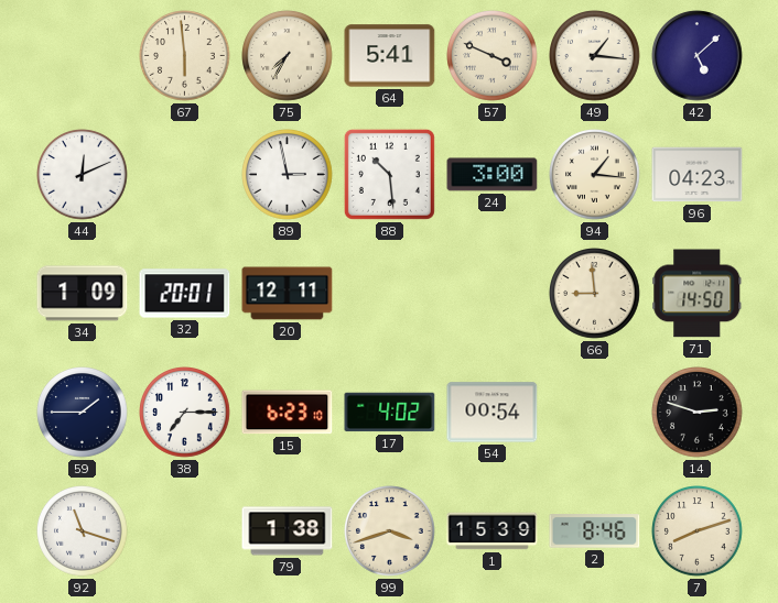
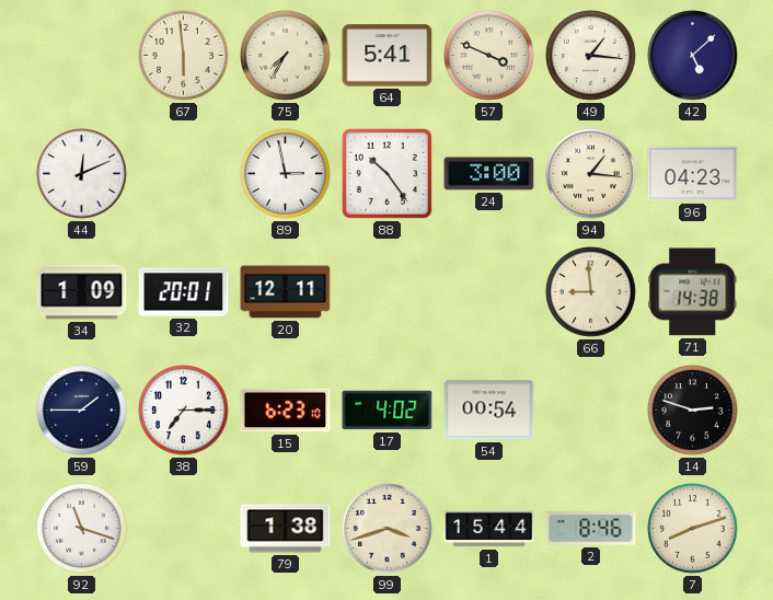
88: 10:29 -> 10:24
71: 14:50 -> 14:38
1: 15:39 -> 15:44
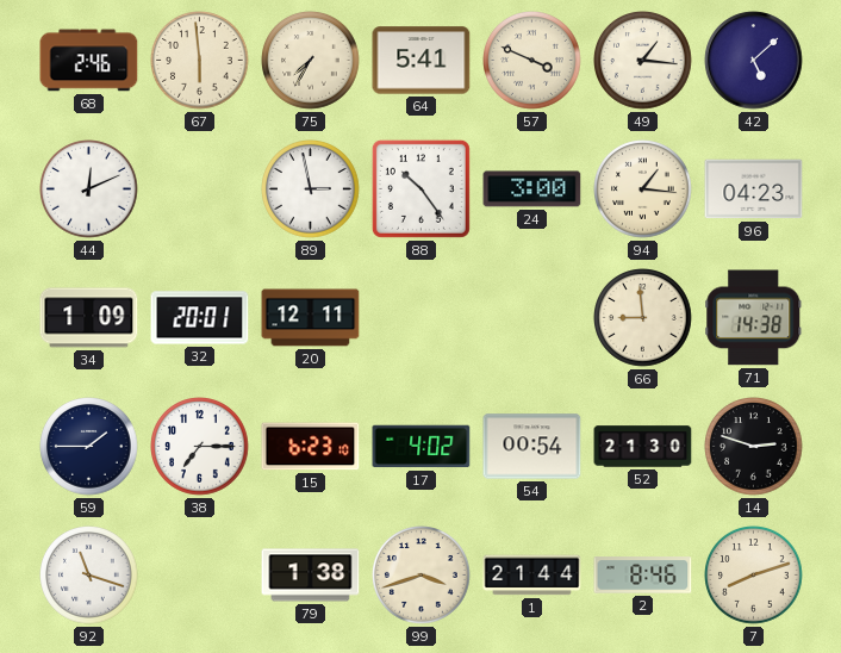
68: none -> 2:46
52: none -> 21:30
1: 15:44 -> 21:44
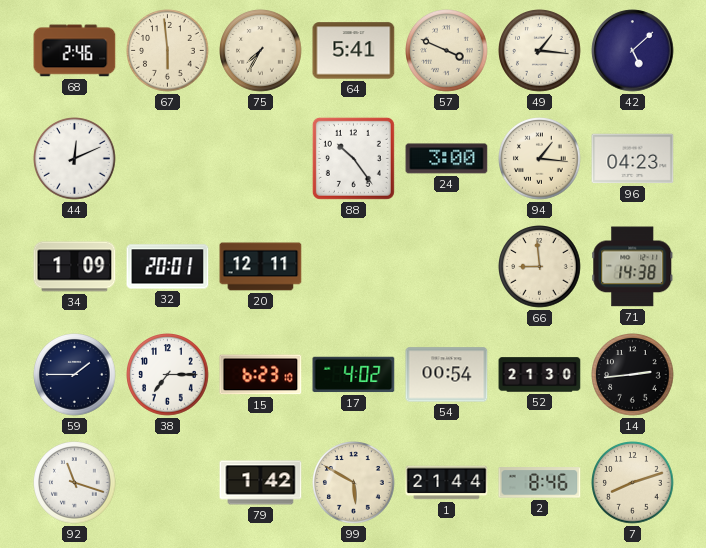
89: 2:58 -> none
14: 2:48 -> 2:44
79: 1:38 -> 1:42
99: 3:42 -> 5:50
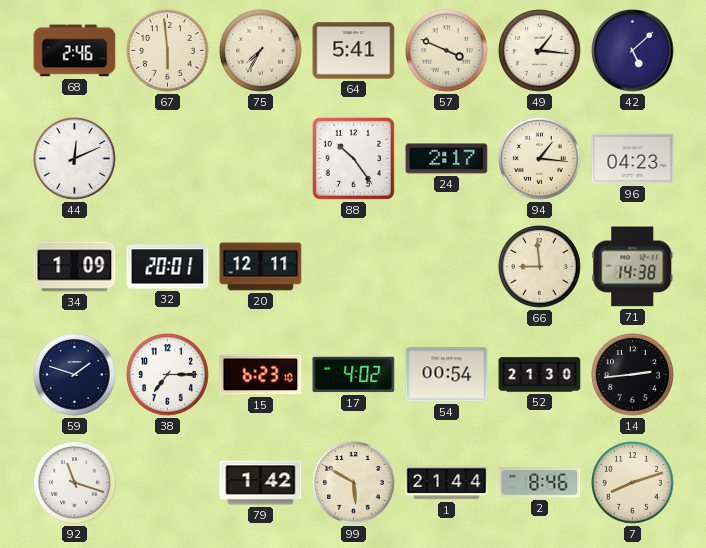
24: 3:00 -> 2:17
59: 1:45 -> 1:48
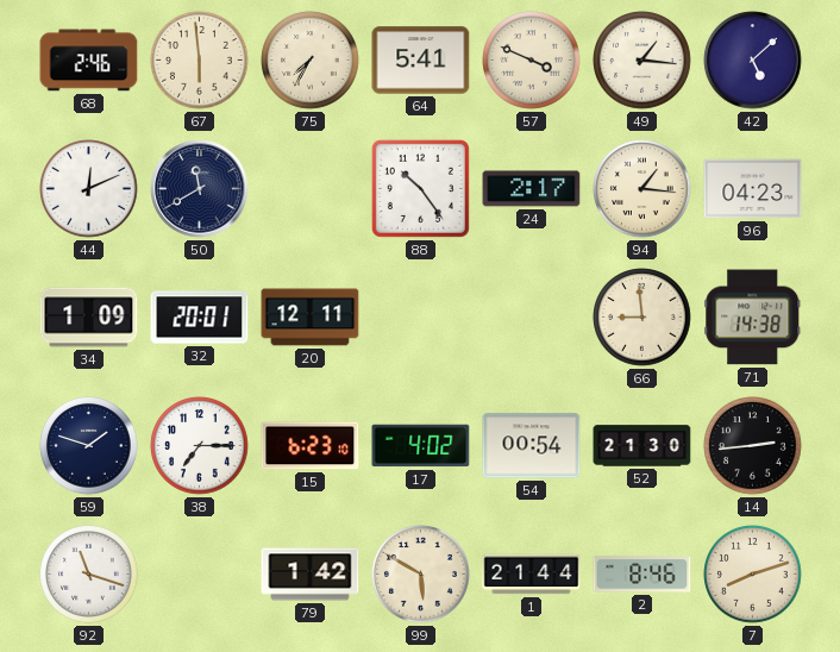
50: none -> 11:40
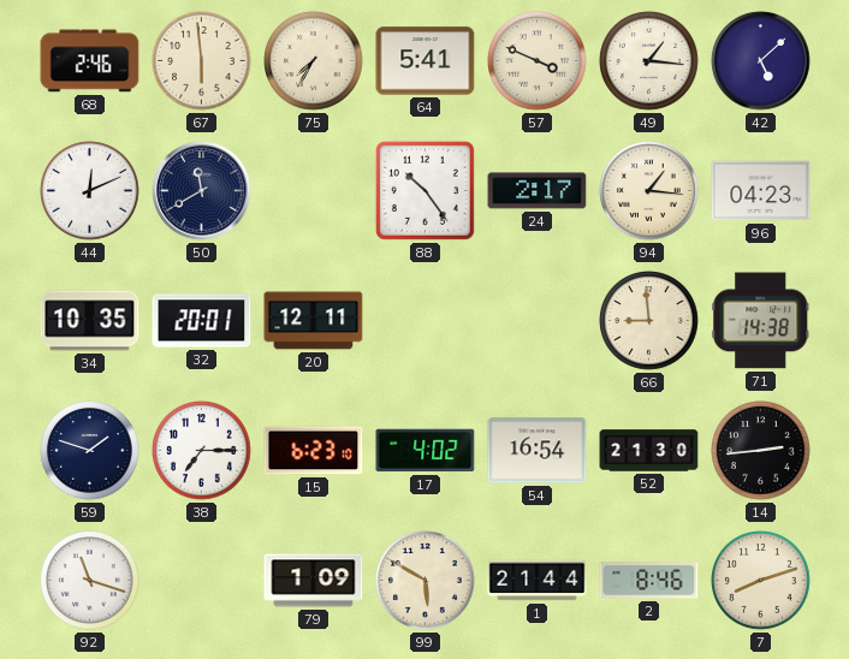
34: 1:09 -> 10:35
54: 00:54 -> 16:54
79: 1:42 -> 1:09
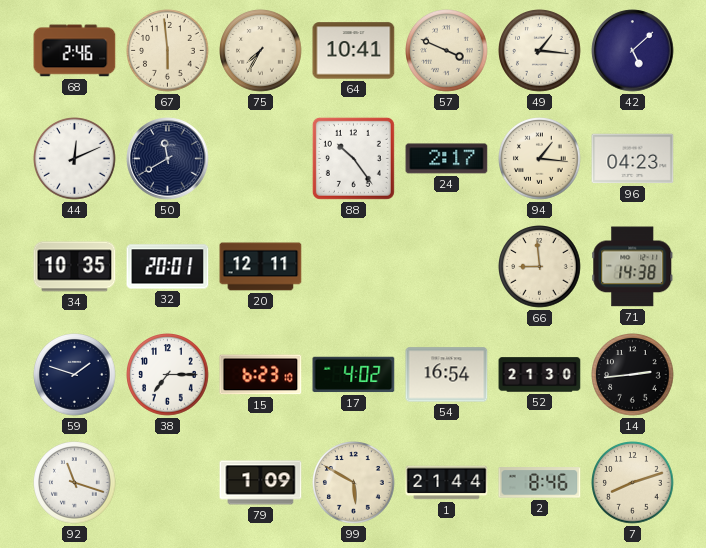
64: 5:41 -> 10:41
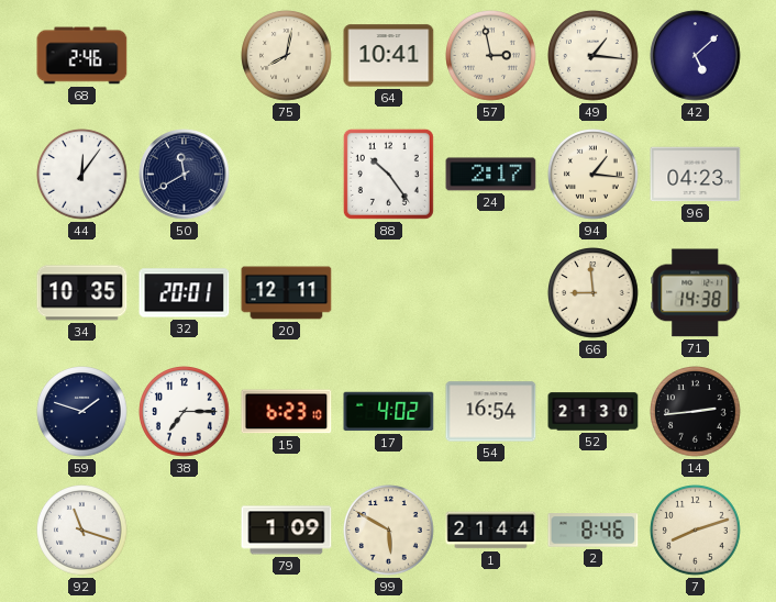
67: 5:59 -> none
75: 7:35 -> 8:02
57: 3:49 -> 2:58
44: 12:11 -> 12:06
